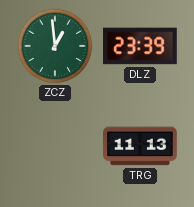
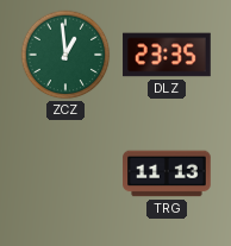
DLZ: 23:39 -> 23:35
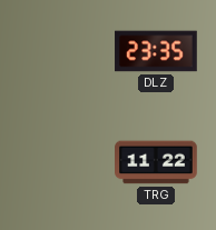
ZCZ: 12:59 -> none
TRG: 11:13 -> 11:22
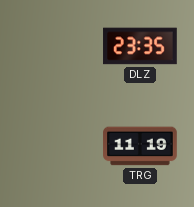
TRG: 11:22 -> 11:19
